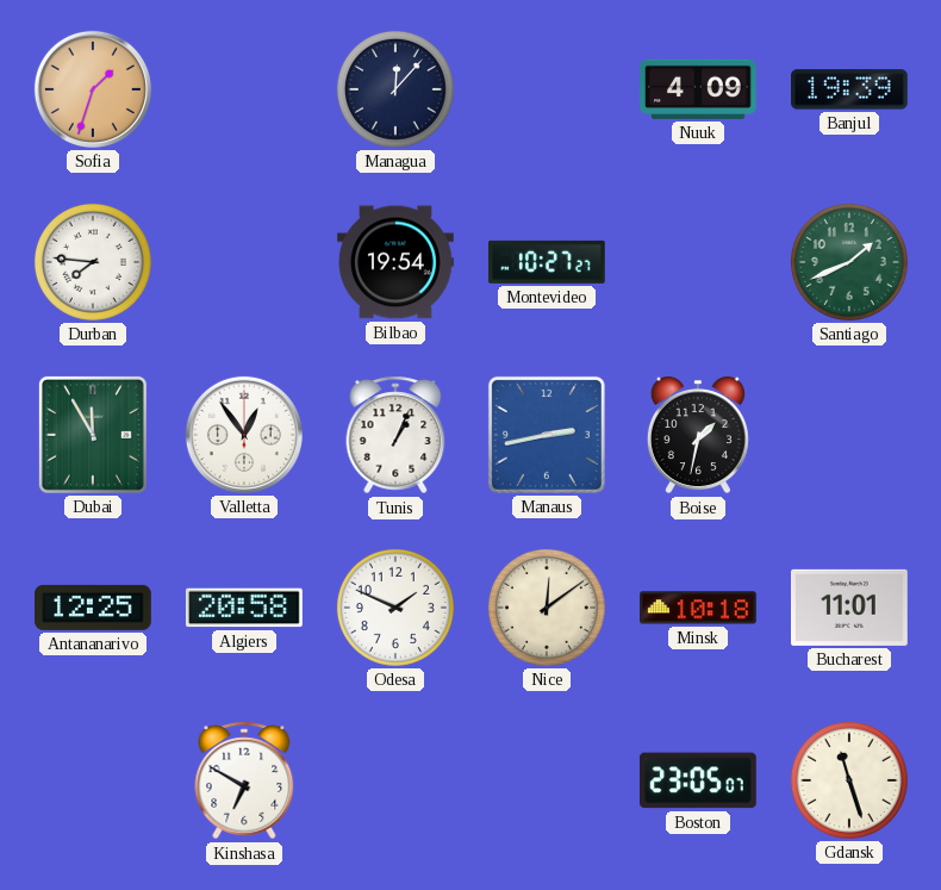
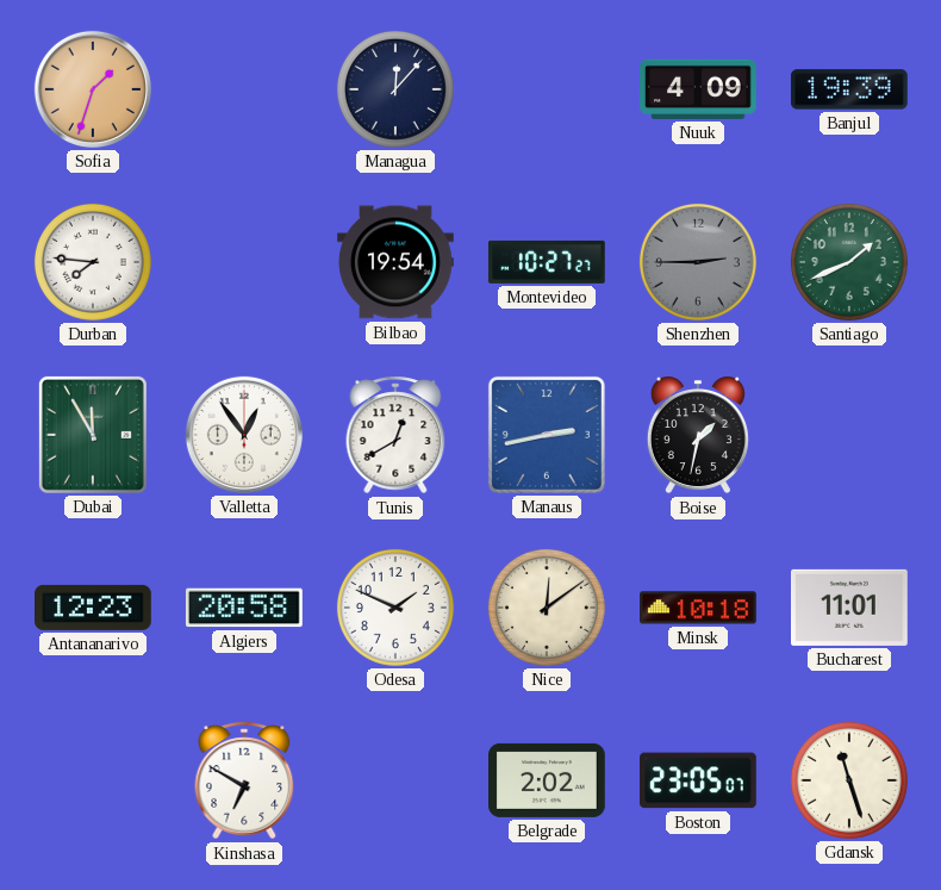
Shenzhen: none -> 2:45
Tunis: 1:04 -> 12:40
Antananarivo: 12:25 -> 12:23
Belgrade: none -> 2:02
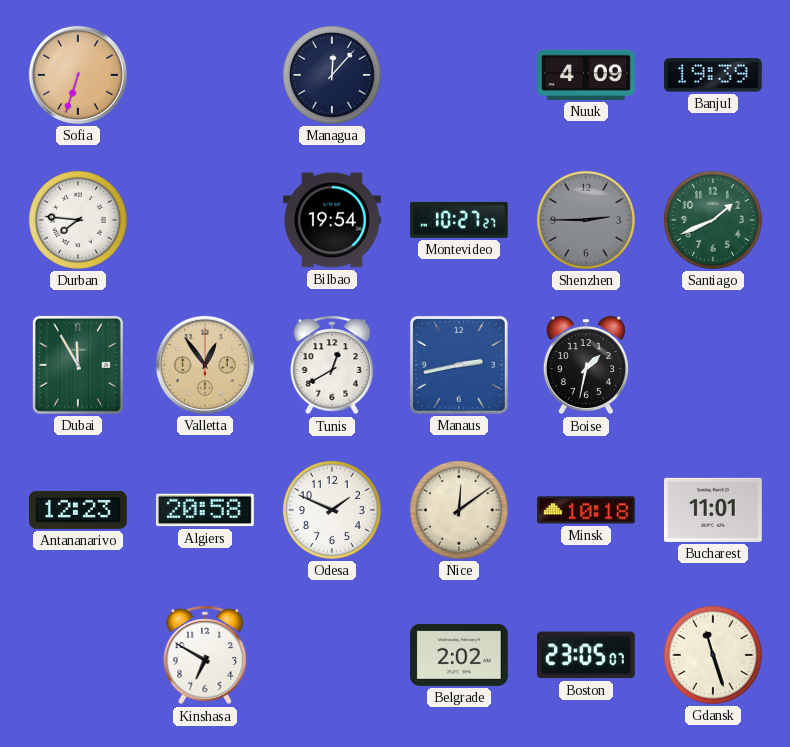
Sofia: 1:33 -> 6:33
Valletta dial: white -> champagne
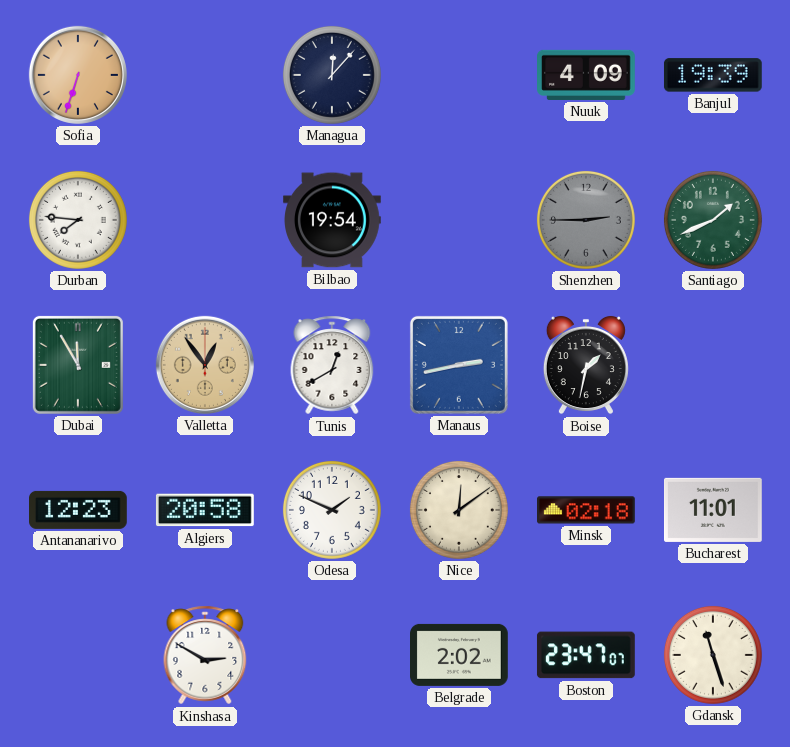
Montevideo: 10:27 -> none
Minsk: 10:18 -> 02:18
Kinshasa: 6:50 -> 2:50
Boston: 23:05 -> 23:47
